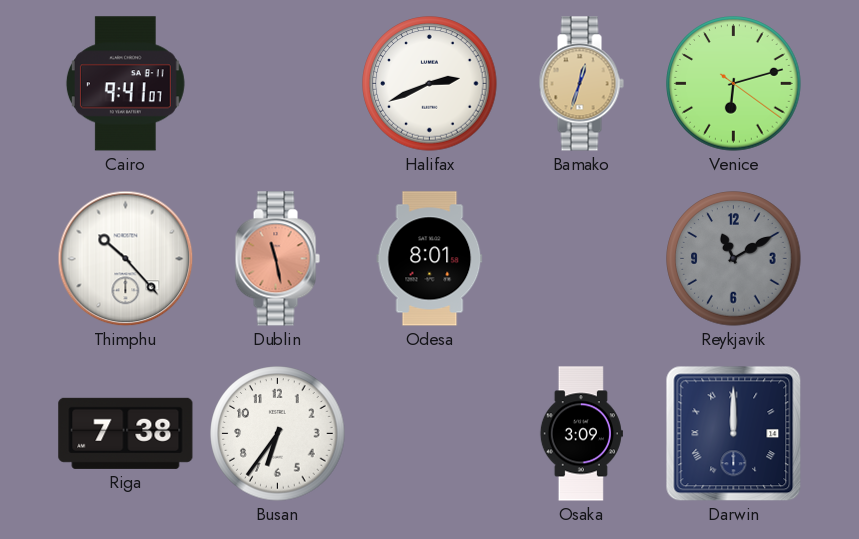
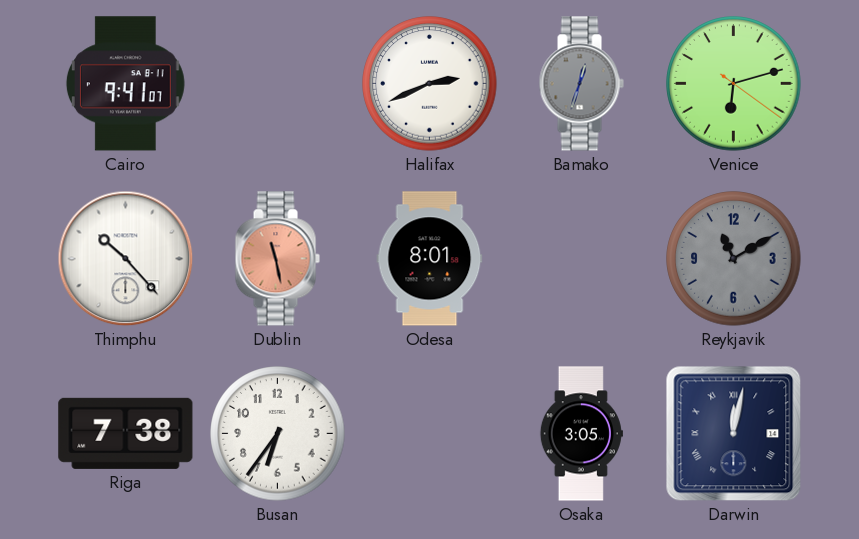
Bamako dial: champagne -> grey
Osaka: 3:09 -> 3:05
Darwin: 12:00 -> 12:02
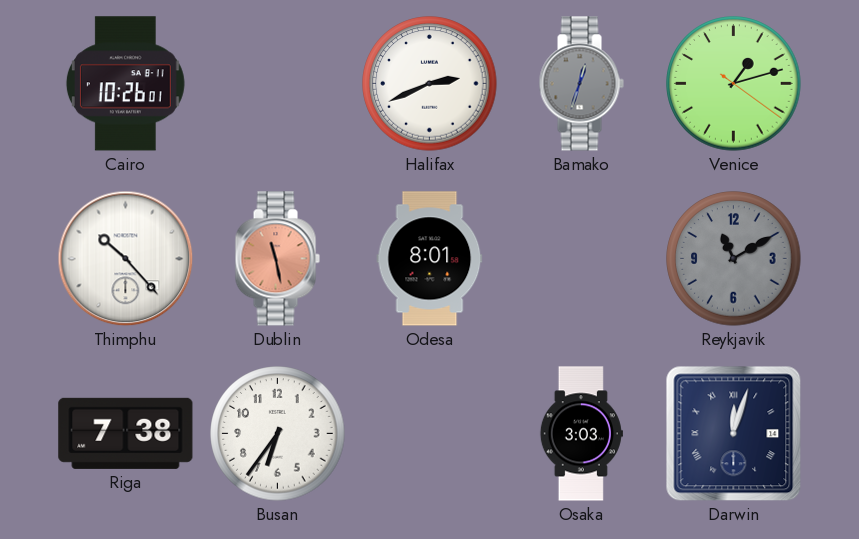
Cairo: 9:41 -> 10:26
Venice: 6:12 -> 1:12
Osaka: 3:05 -> 3:03
Darwin: 12:02 -> 12:03
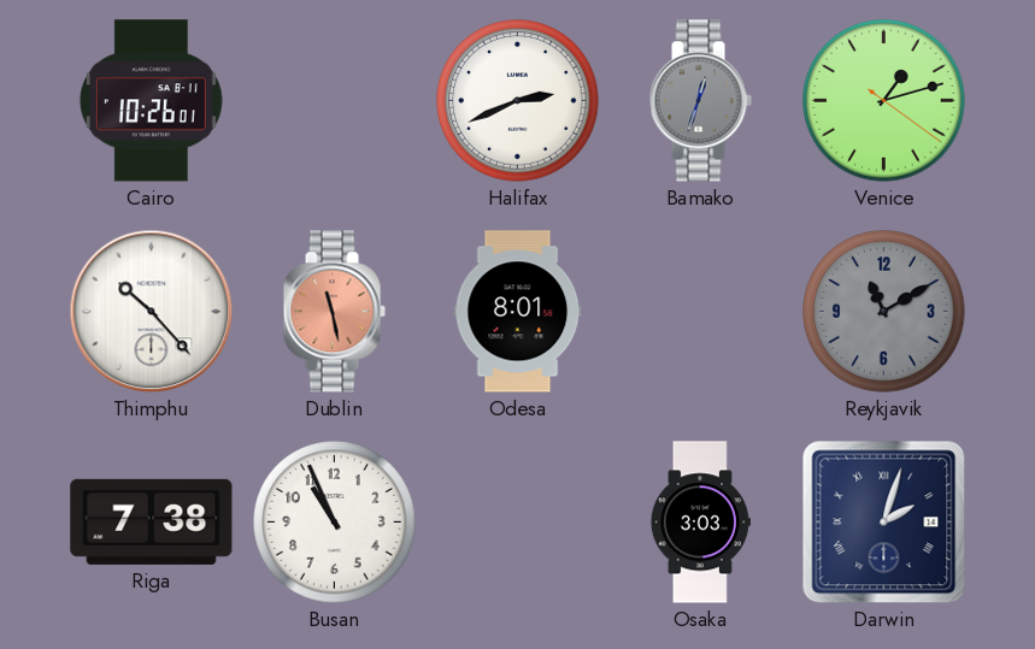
Busan: 6:36 -> 10:56
Darwin: 12:03 -> 2:03
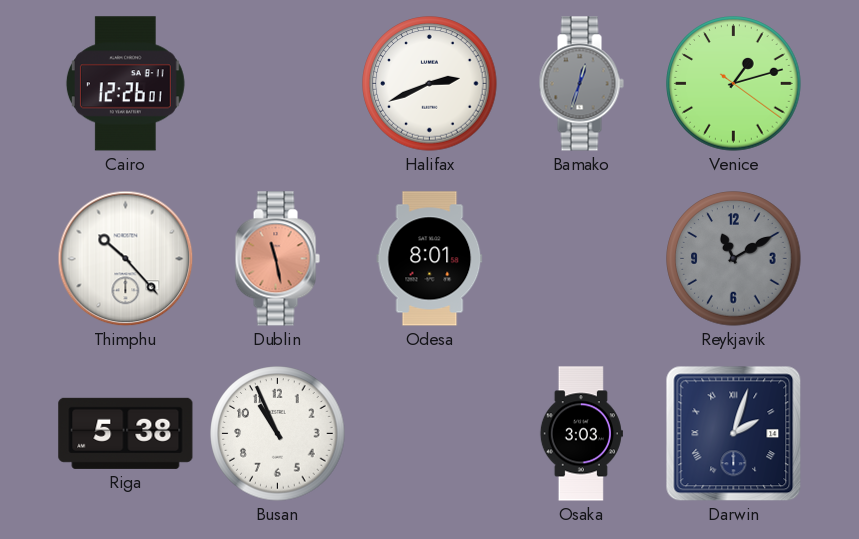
Cairo: 10:26 -> 12:26
Riga: 7:38 -> 5:38
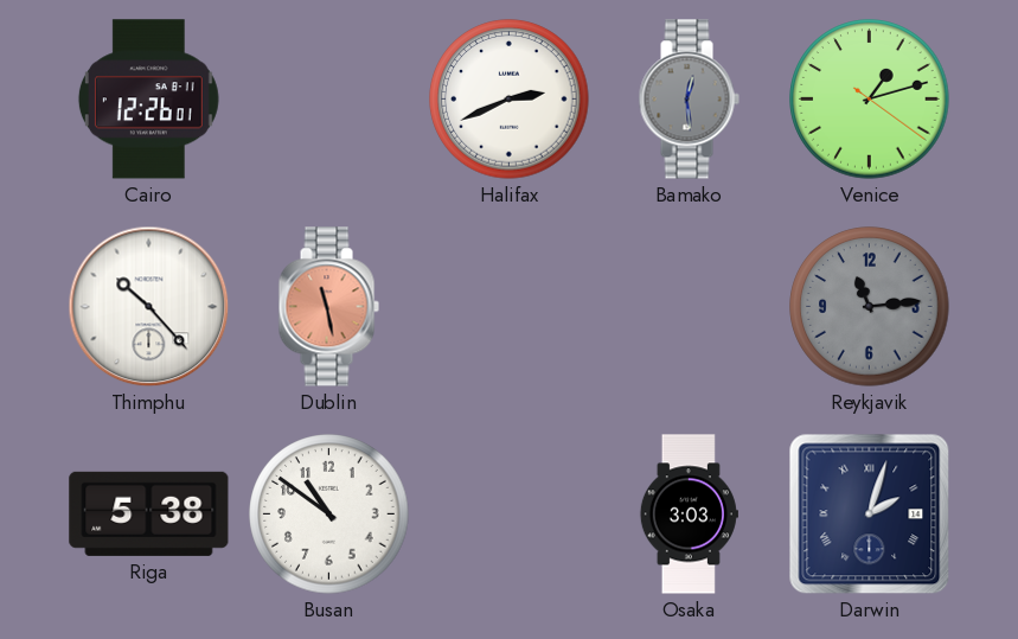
Bamako: 12:33 -> 12:29
Odesa: 8:01 -> none
Reykjavik: 11:10 -> 11:14
Busan: 10:56 -> 10:51
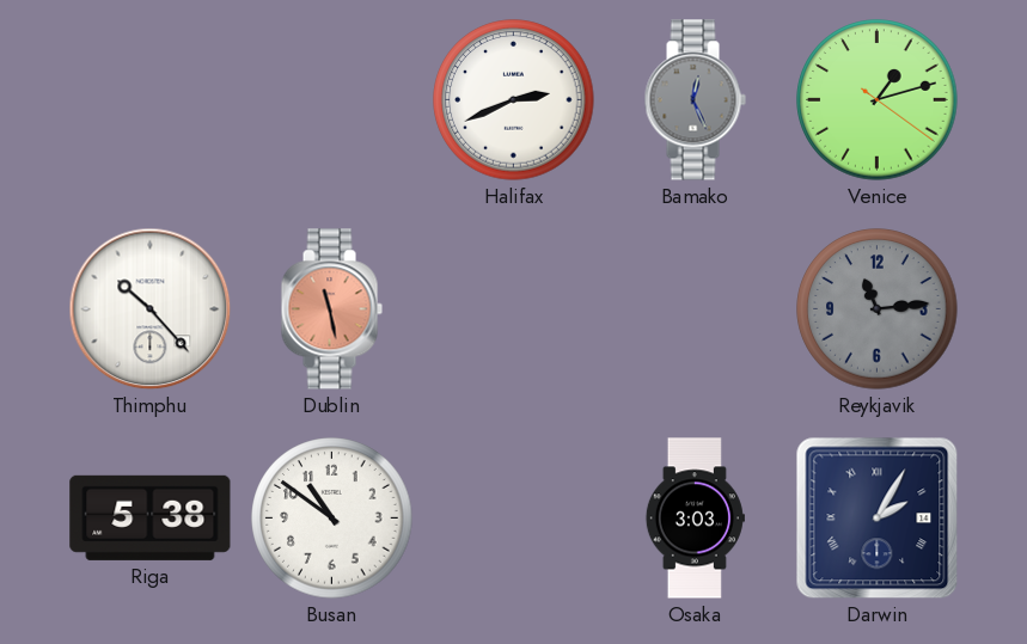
Cairo: 12:26 -> none
Bamako: 12:29 -> 12:26
Darwin: 2:03 -> 2:05
